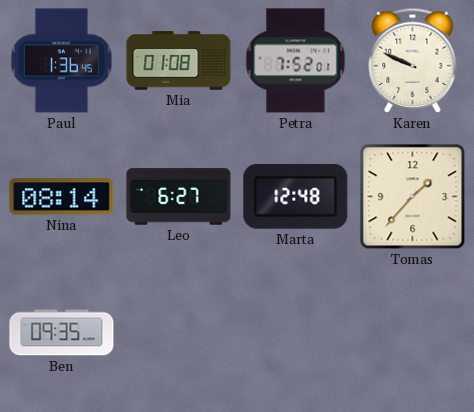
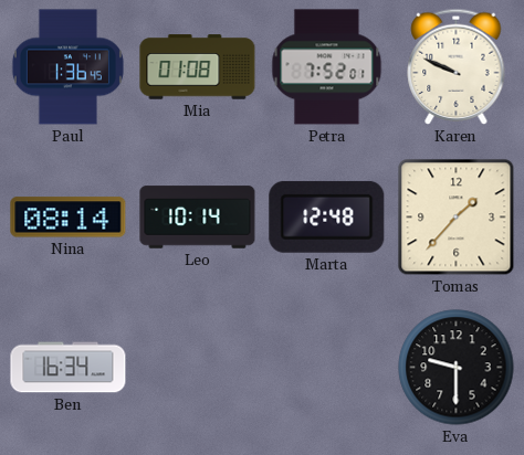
Leo: 6:27 -> 10:14
Ben: 09:35 -> 16:34
Eva: none -> 9:30
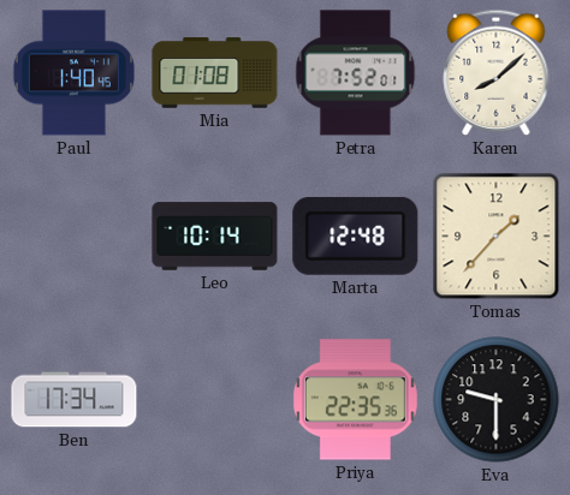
Paul: 1:36 -> 1:40
Karen: 9:49 -> 8:08
Nina: 08:14 -> none
Ben: 16:34 -> 17:34
Priya: none -> 22:35
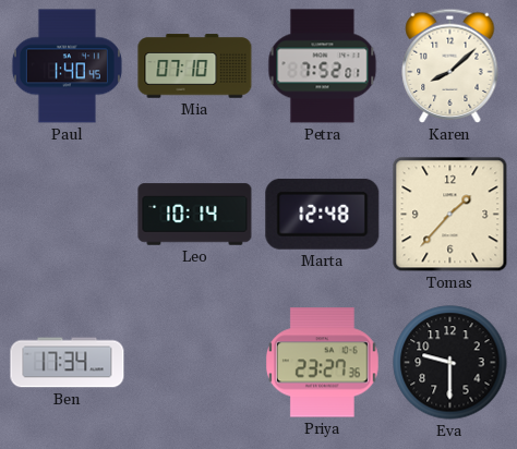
Mia: 01:08 -> 07:10
Priya: 22:35 -> 23:27
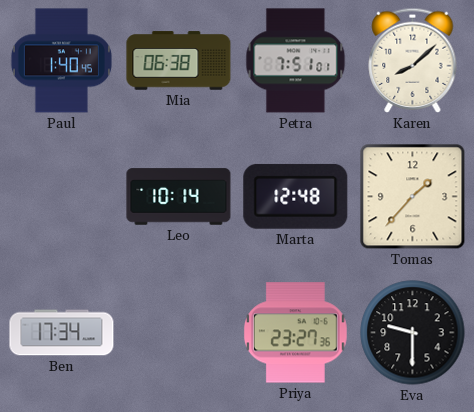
Mia: 07:10 -> 06:38
Petra: 7:52 -> 7:51
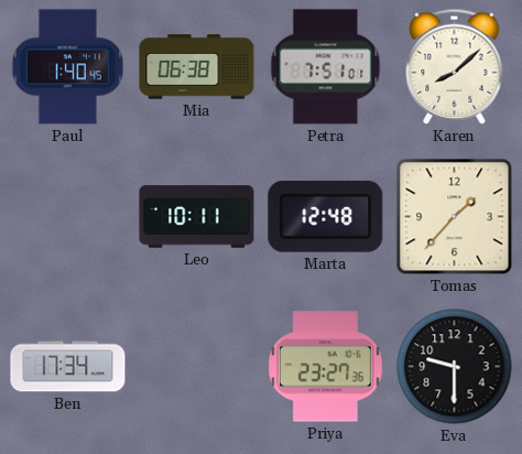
Leo: 10:14 -> 10:11
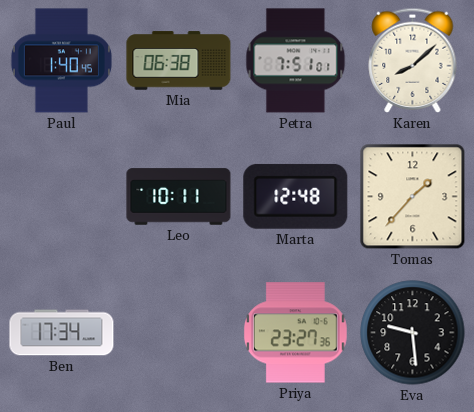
Eva: 9:30 -> 9:29
